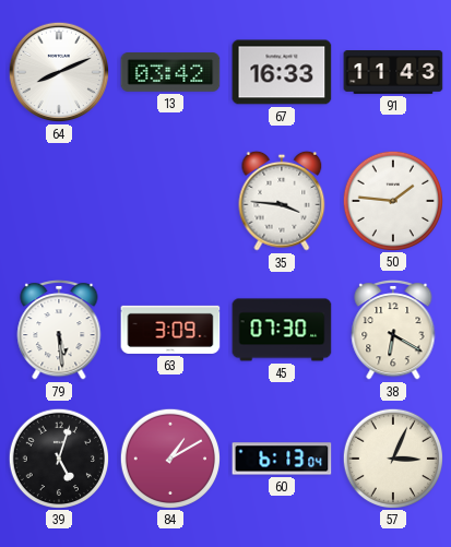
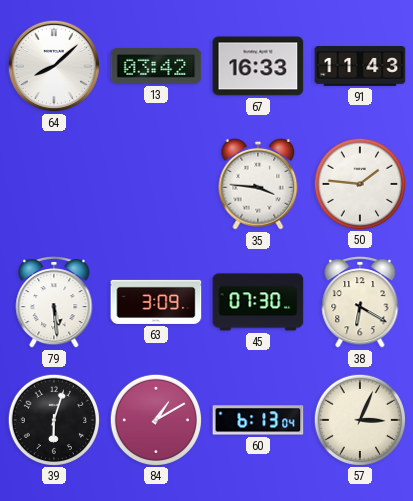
64: 8:11 -> 8:08
39: 5:03 -> 6:03
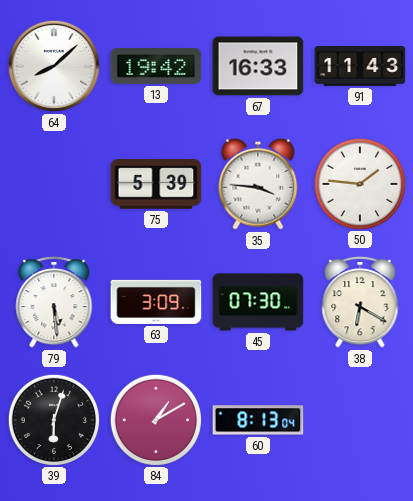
13: 03:42 -> 19:42
75: none -> 5:39
60: 6:13 -> 8:13
57: 3:04 -> none
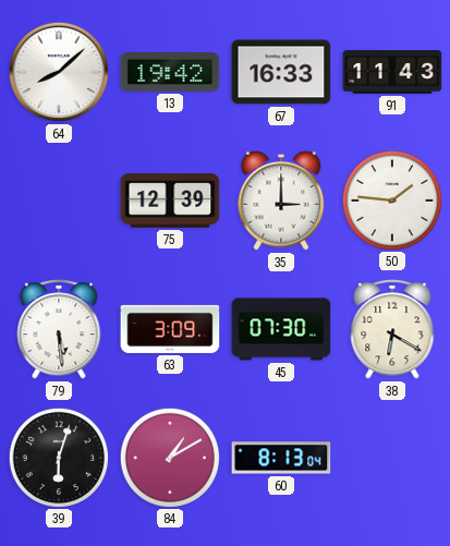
75: 5:39 -> 12:39
35: 3:46 -> 3:00
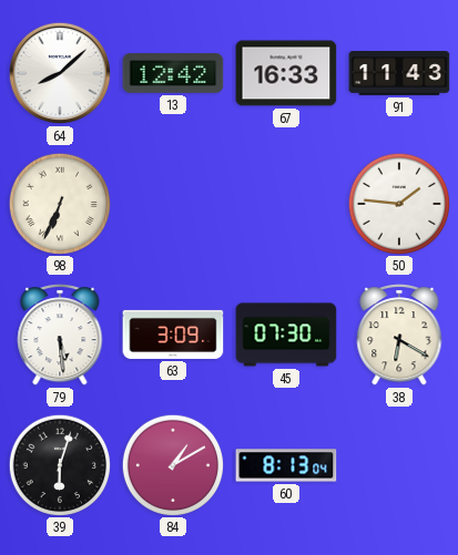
13: 19:42 -> 12:42
98: none -> 6:34
75: 12:39 -> none
35: 3:00 -> none
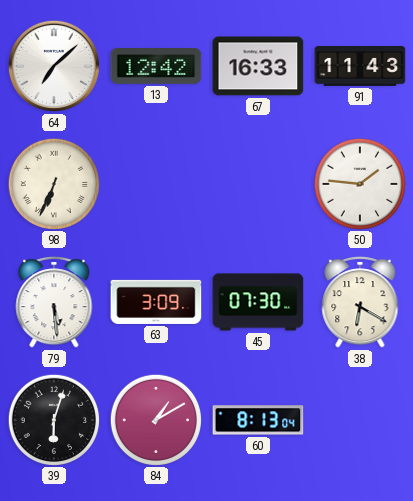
64: 8:08 -> 7:08
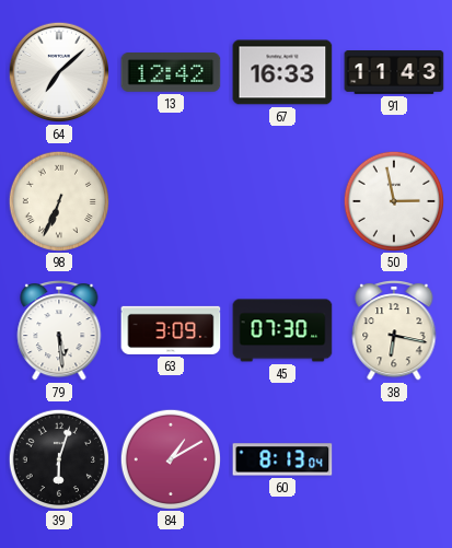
50: 1:46 -> 2:58
38: 6:20 -> 6:17
